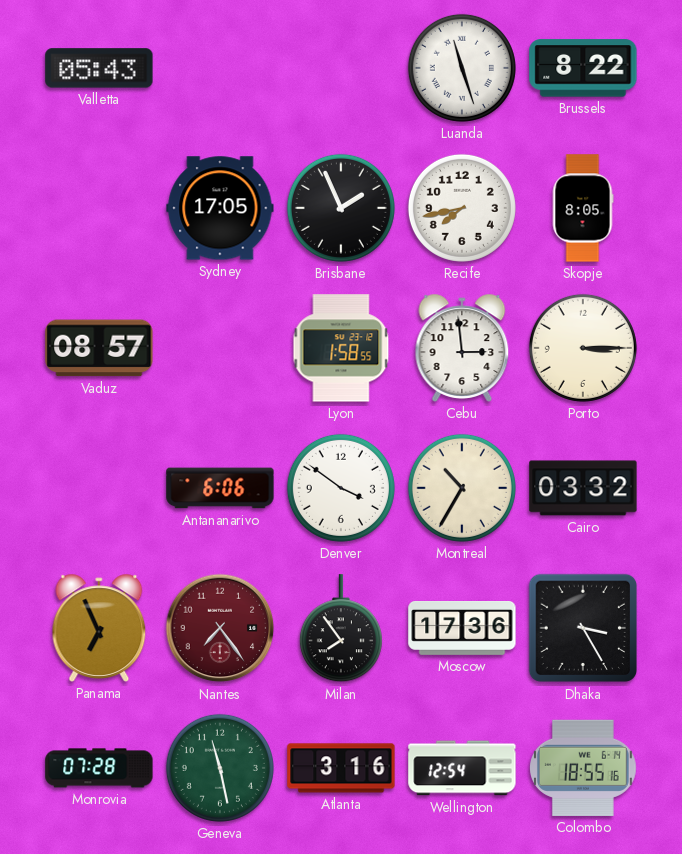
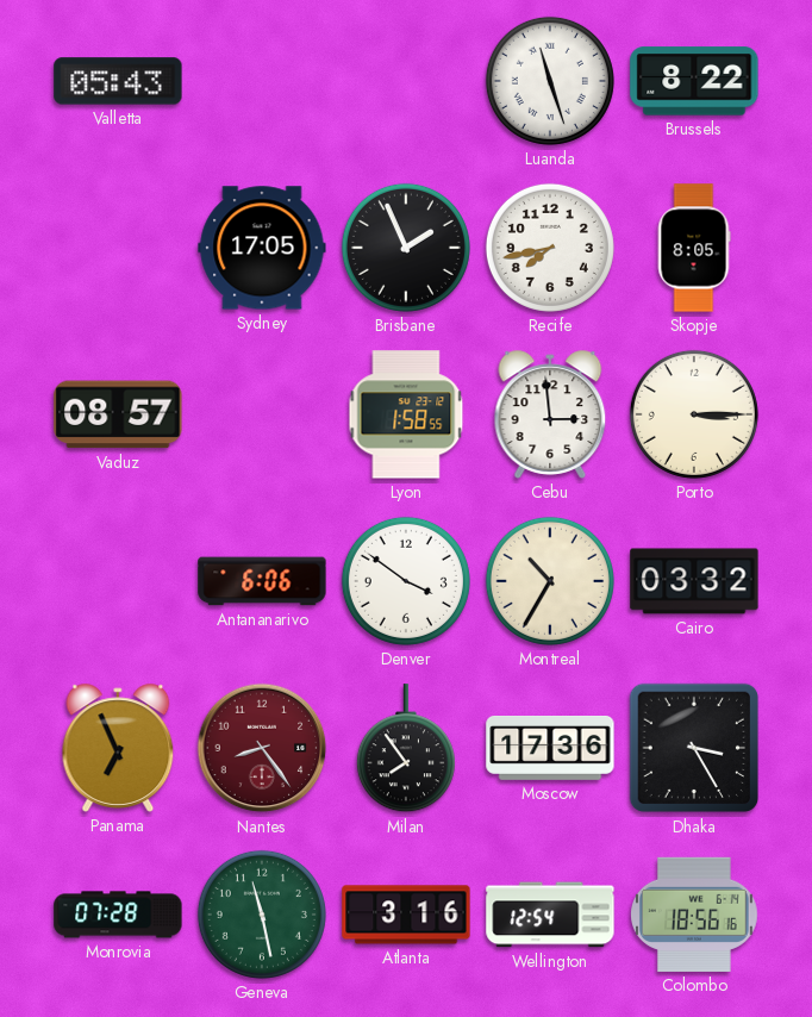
Nantes: 7:24 -> 8:24
Colombo: 18:55 -> 18:56
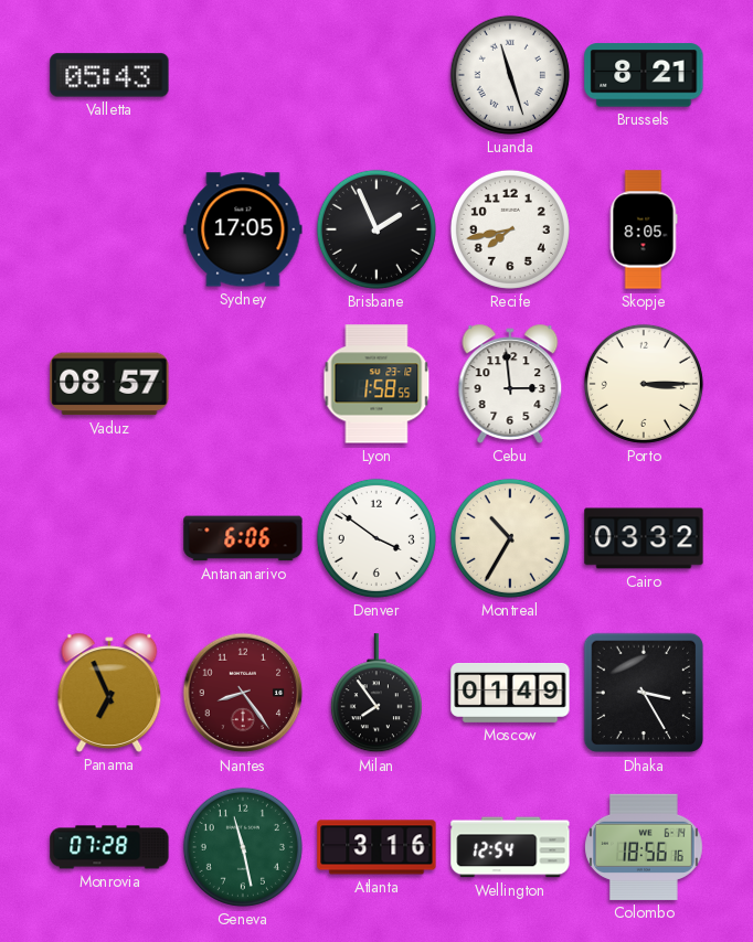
Brussels: 8:22 -> 8:21
Moscow: 17:36 -> 01:49
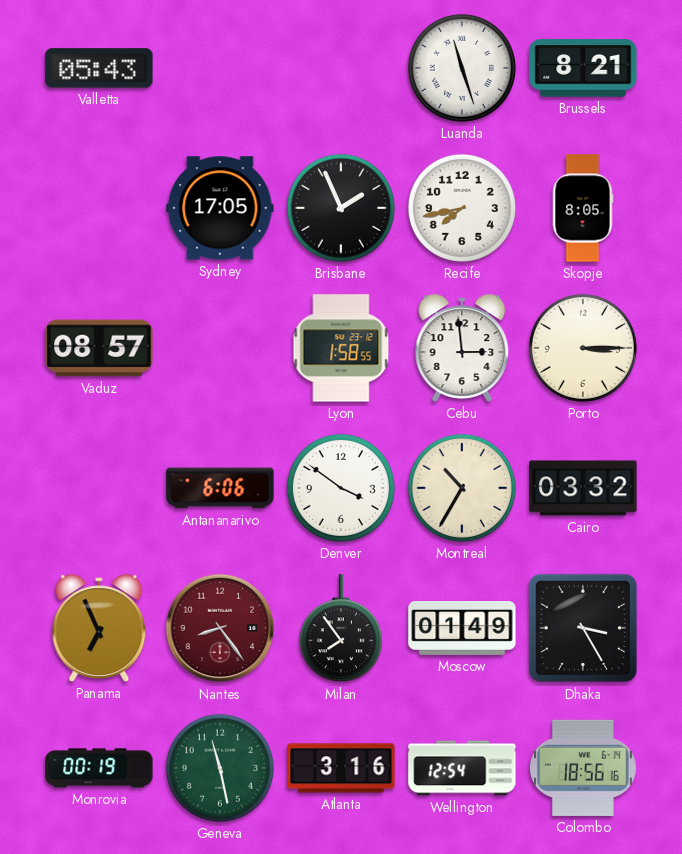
Monrovia: 07:28 -> 00:19
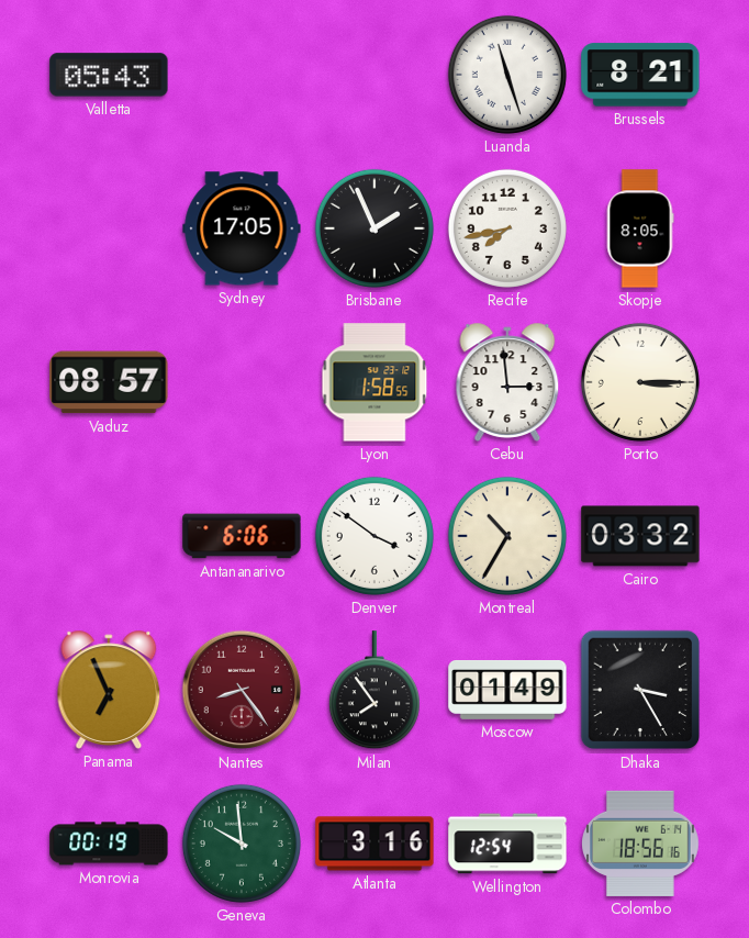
Geneva: 11:28 -> 9:59
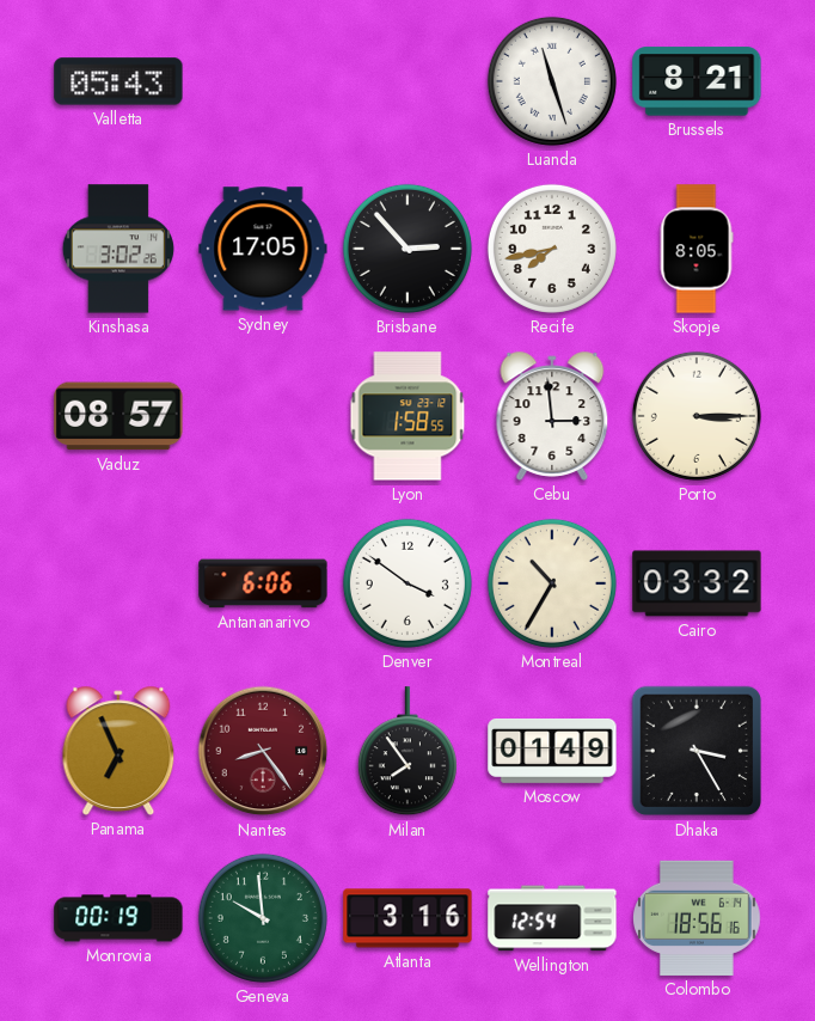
Kinshasa: none -> 3:02
Brisbane: 1:56 -> 2:53
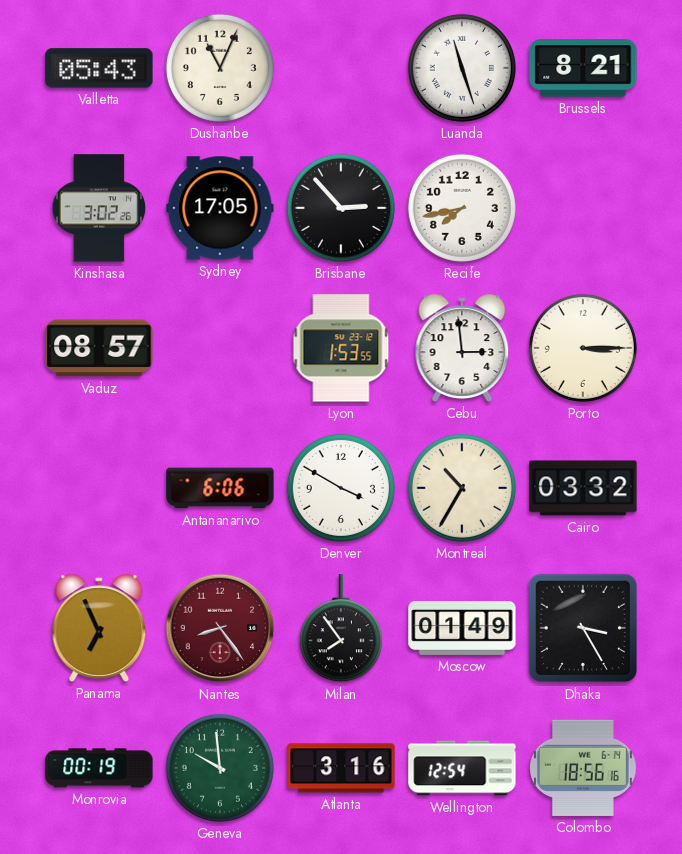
Dushanbe: none -> 11:04
Skopje: 8:05 -> none
Lyon: 1:58 -> 1:53
Denver: 3:51 -> 3:50
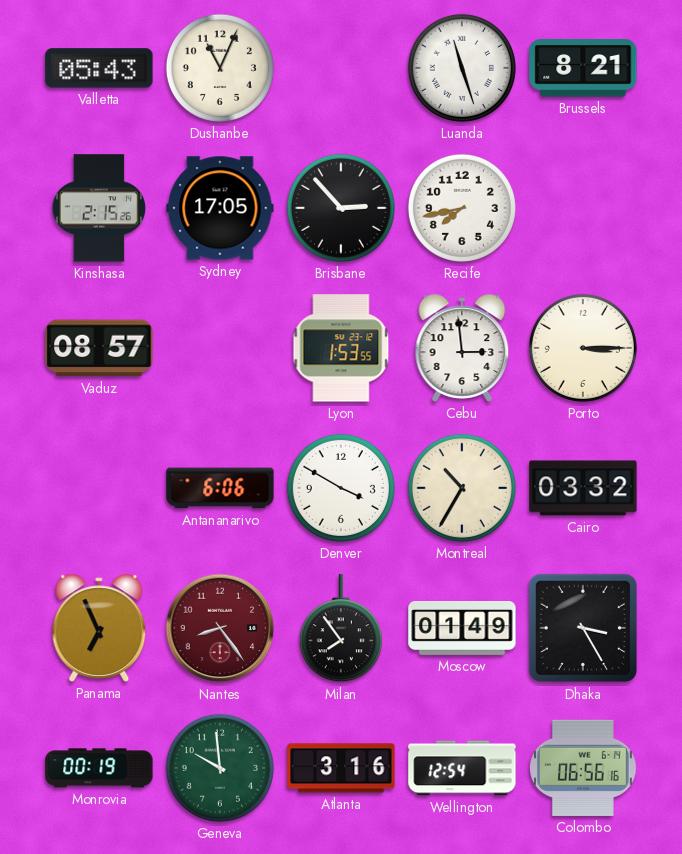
Kinshasa: 3:02 -> 2:15
Colombo: 18:56 -> 06:56
